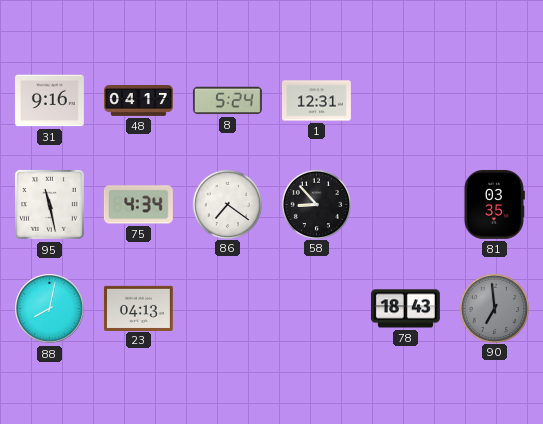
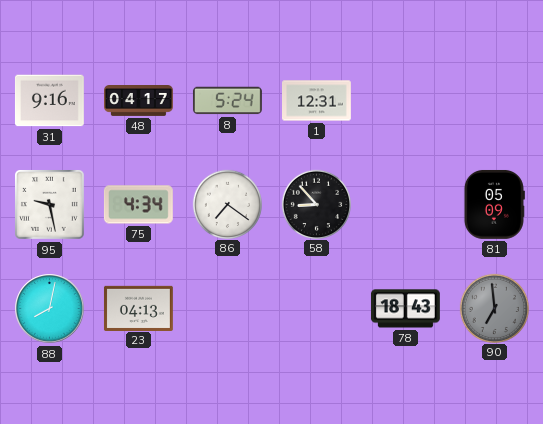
95: 11:28 -> 9:28
81: 03:35 -> 05:09
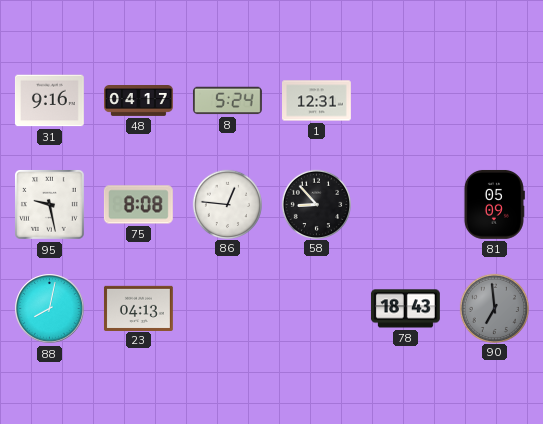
75: 4:34 -> 8:08
86: 7:21 -> 12:46
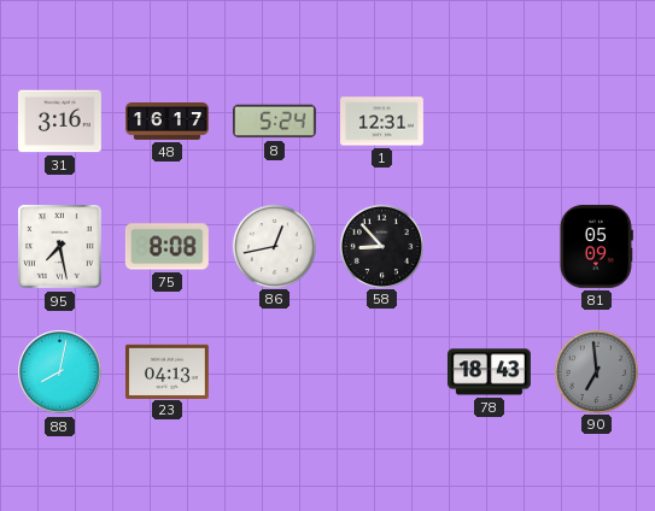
31: 9:16 -> 3:16
48: 04:17 -> 16:17
95: 9:28 -> 7:28
86: 12:46 -> 12:43
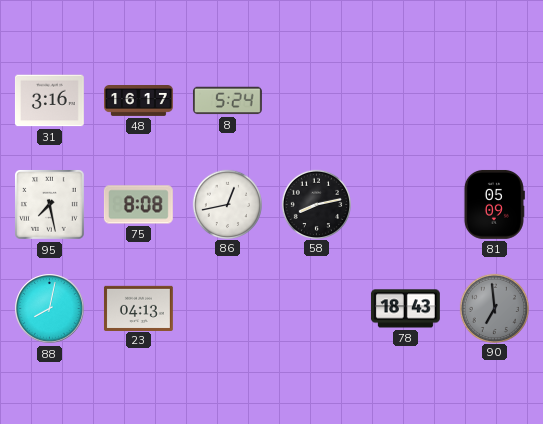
1: 12:31 -> none
58: 8:53 -> 8:13
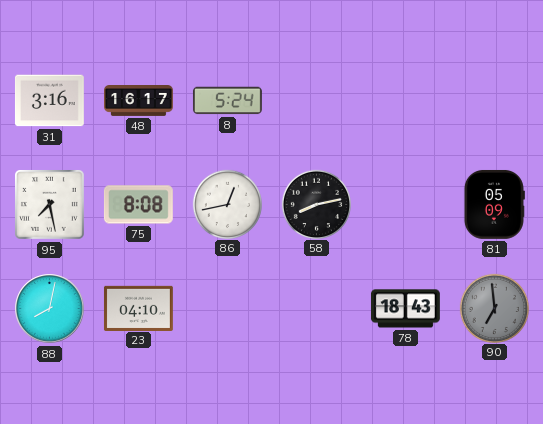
23: 04:13 -> 04:10
